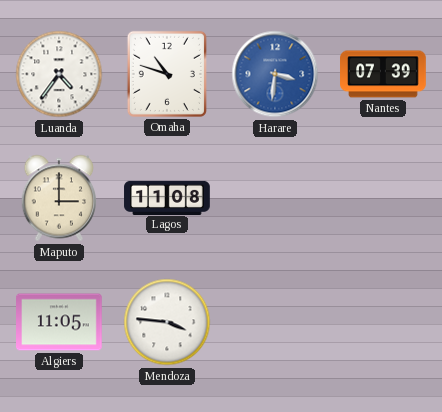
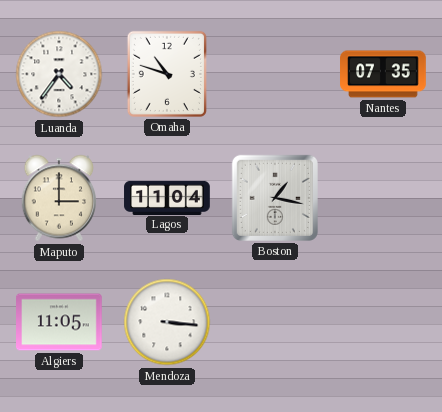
Harare: 3:31 -> none
Nantes: 07:39 -> 07:35
Lagos: 11:08 -> 11:04
Boston: none -> 1:17
Mendoza: 3:46 -> 3:16
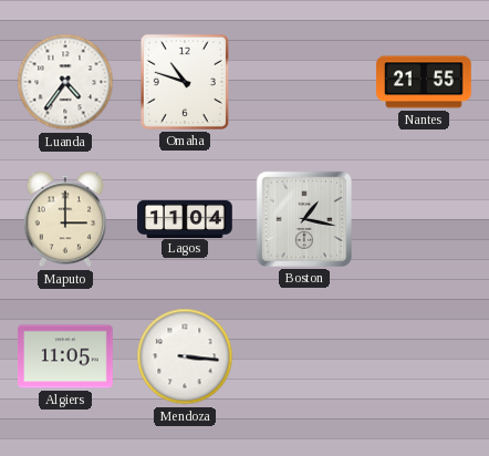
Nantes: 07:35 -> 21:55
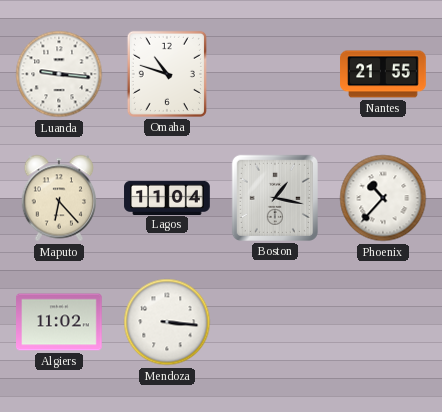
Luanda: 4:36 -> 9:16
Maputo: 3:00 -> 6:23
Phoenix: none -> 10:37
Algiers: 11:05 -> 11:02
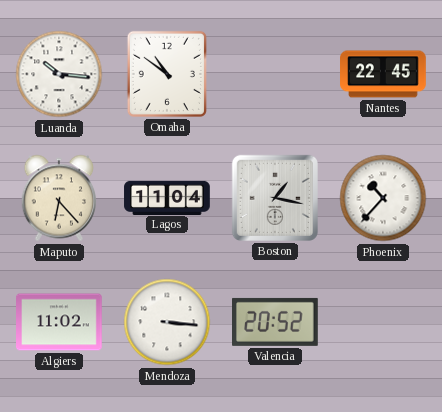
Luanda: 9:16 -> 10:16
Omaha: 10:48 -> 10:51
Nantes: 21:55 -> 22:45
Valencia: none -> 20:52
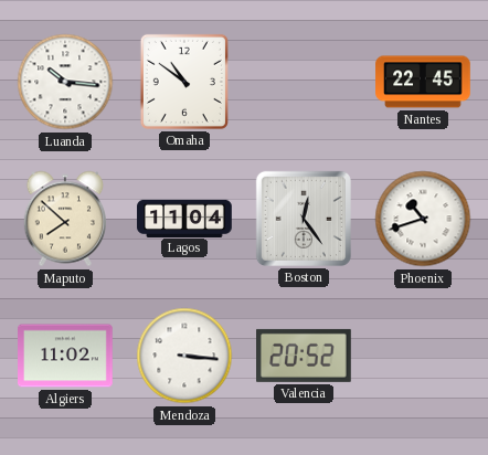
Maputo: 6:23 -> 7:52
Boston: 1:17 -> 12:24
Phoenix: 10:37 -> 10:42
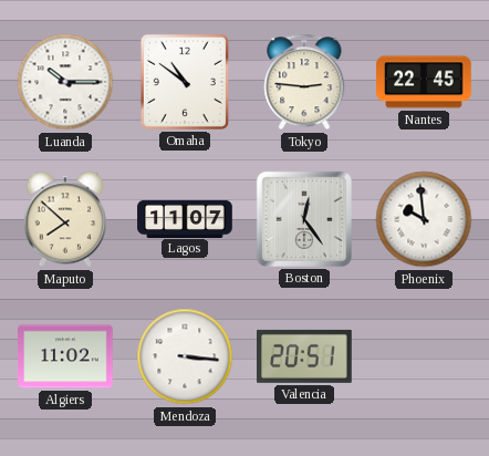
Luanda: 10:16 -> 10:15
Tokyo: none -> 2:46
Lagos: 11:04 -> 11:07
Phoenix: 10:42 -> 9:59
Valencia: 20:52 -> 20:51
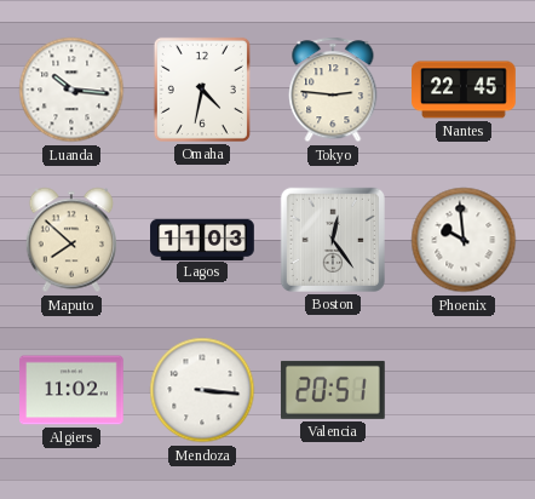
Luanda: 10:15 -> 10:16
Omaha: 10:51 -> 4:32
Lagos: 11:07 -> 11:03
